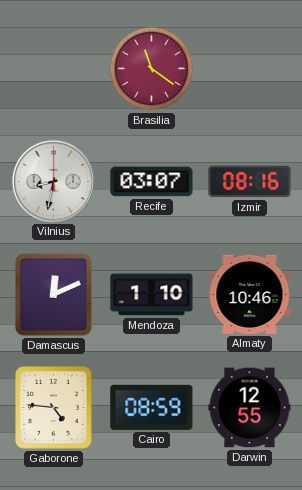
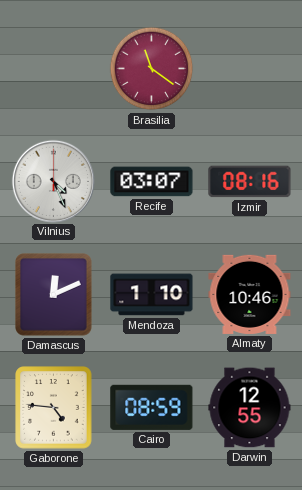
Vilnius: 8:32 -> 4:26
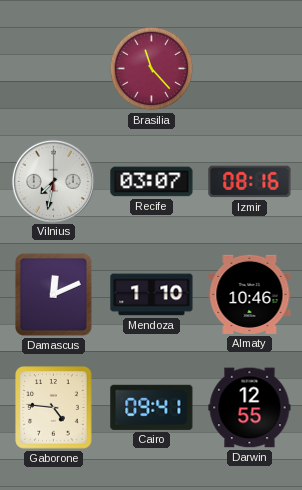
Brasilia: 11:21 -> 11:23
Vilnius: 4:26 -> 7:32
Cairo: 08:59 -> 09:41
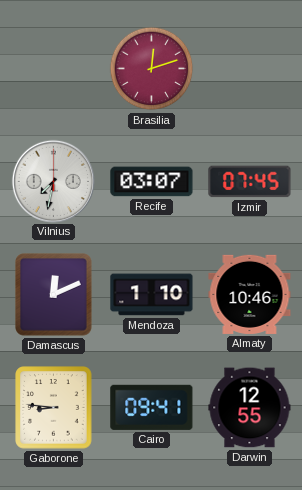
Brasilia: 11:23 -> 12:12
Izmir: 08:16 -> 07:45
Gaborone: 4:46 -> 8:46
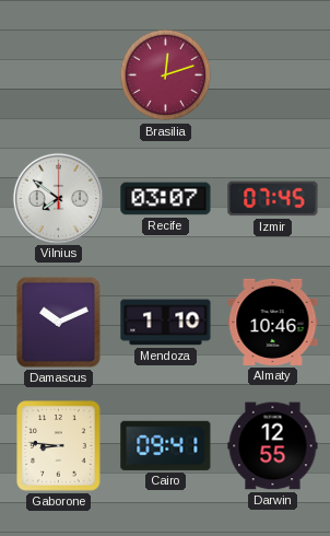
Vilnius: 7:32 -> 7:51
Damascus: 12:11 -> 10:11
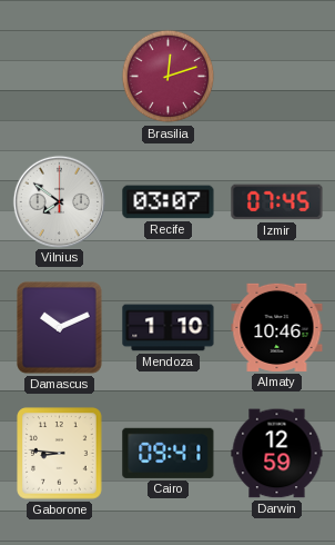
Darwin: 12:55 -> 12:59
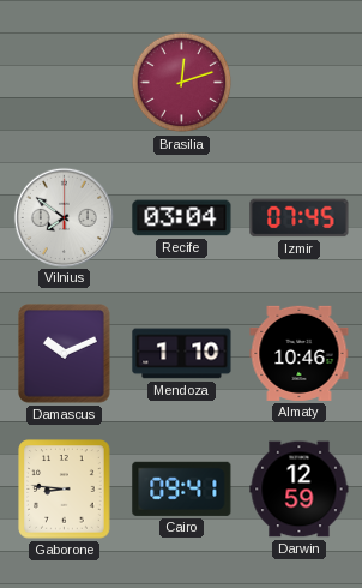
Recife: 03:07 -> 03:04
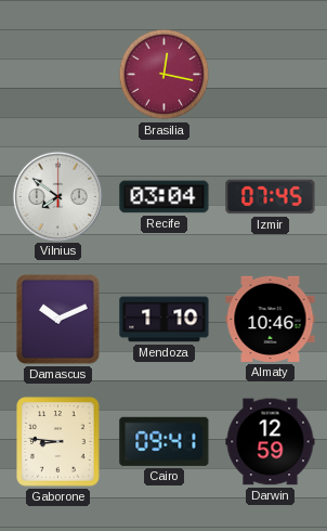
Brasilia: 12:12 -> 12:17
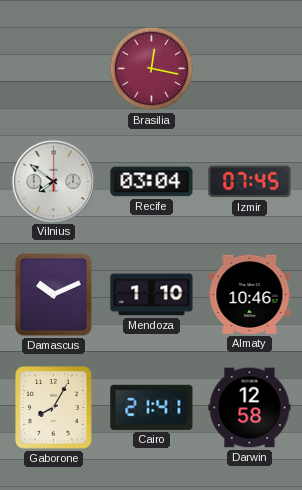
Gaborone: 8:46 -> 8:05
Cairo: 09:41 -> 21:41
Darwin: 12:59 -> 12:58
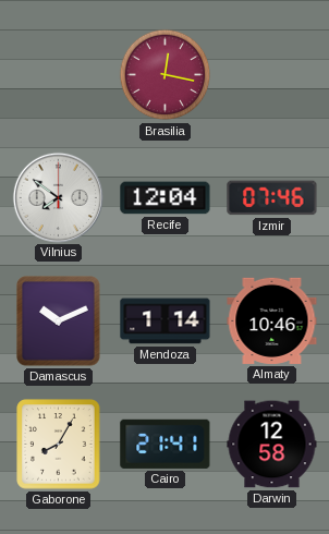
Recife: 03:04 -> 12:04
Izmir: 07:45 -> 07:46
Mendoza: 1:10 -> 1:14
